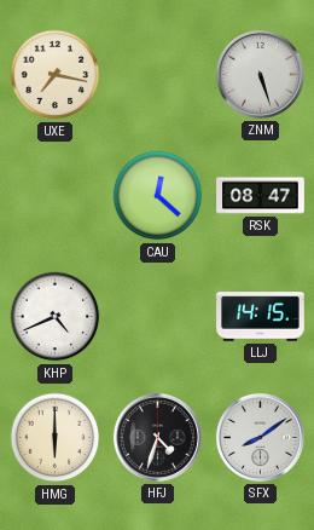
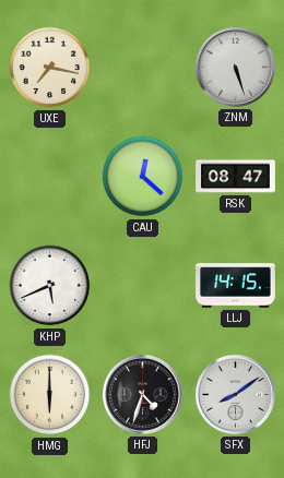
KHP: 4:41 -> 5:41
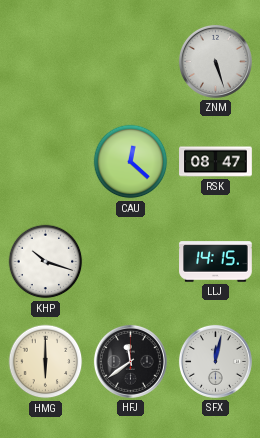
UXE: 7:17 -> none
KHP: 5:41 -> 10:18
HFJ: 4:33 -> 11:39
SFX: 8:09 -> 12:02
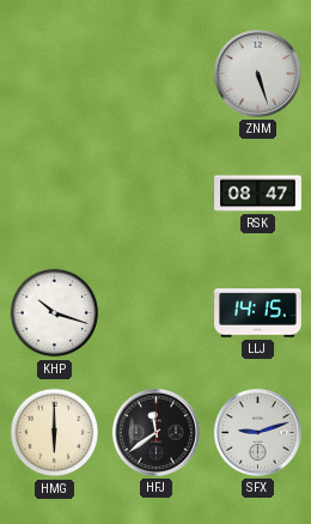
CAU: 12:22 -> none
SFX: 12:02 -> 9:12
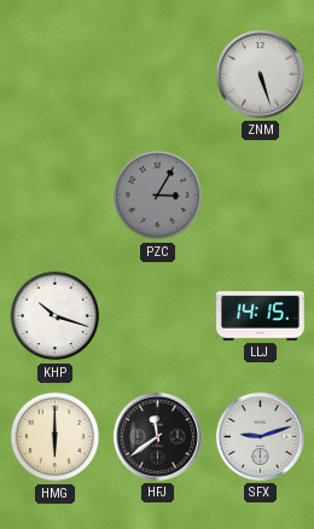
PZC: none -> 3:05
RSK: 08:47 -> none
